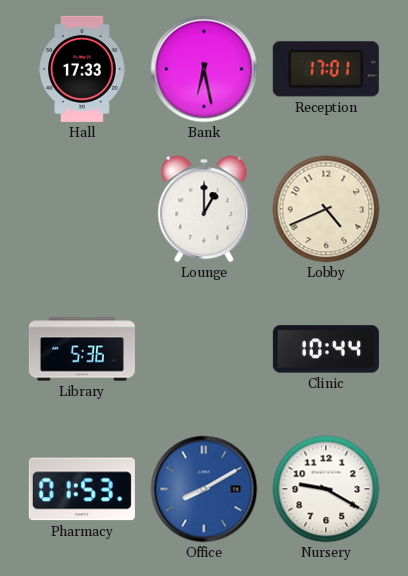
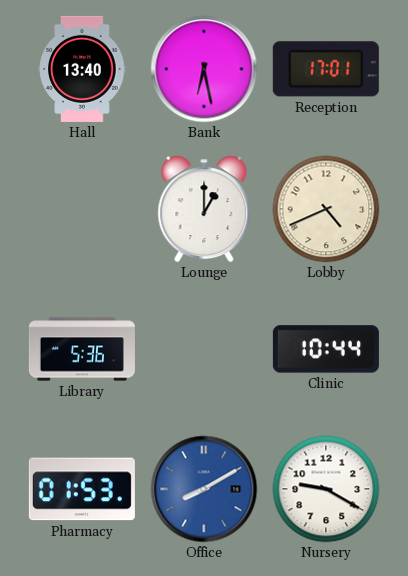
Hall: 17:33 -> 13:40
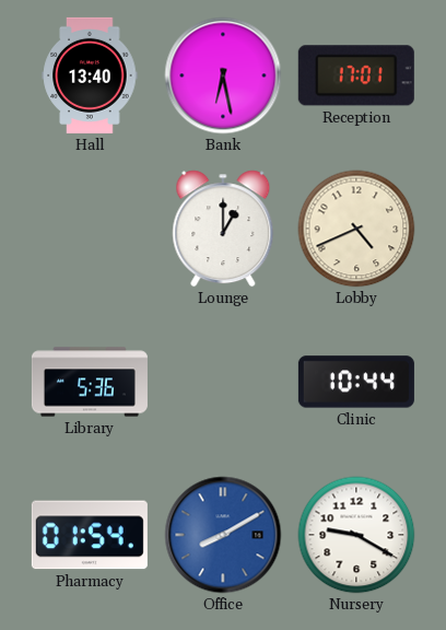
Pharmacy: 01:53 -> 01:54
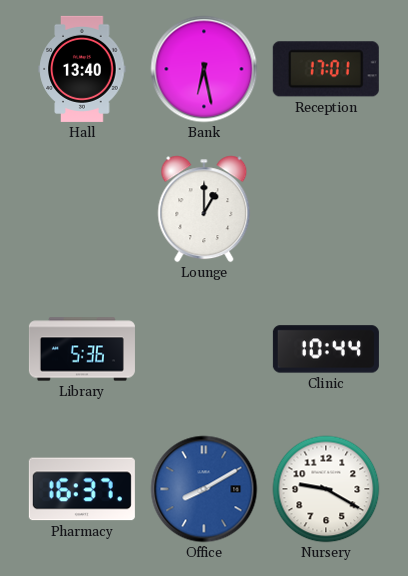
Lobby: 4:41 -> none
Pharmacy: 01:54 -> 16:37
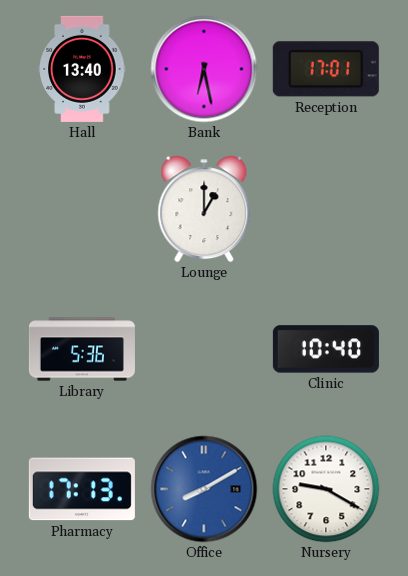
Clinic: 10:44 -> 10:40
Pharmacy: 16:37 -> 17:13
